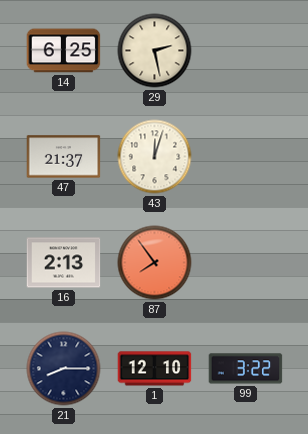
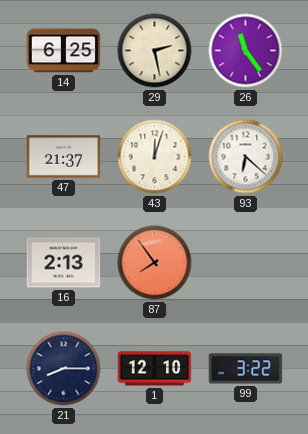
26: none -> 11:24
93: none -> 6:22
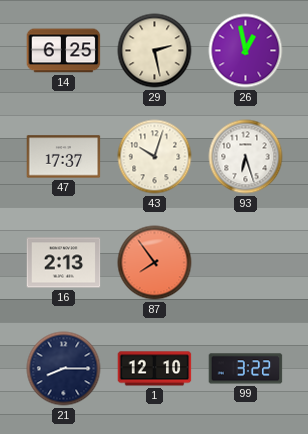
26: 11:24 -> 12:58
47: 21:37 -> 17:37
43: 12:03 -> 10:03
93: 6:22 -> 6:27
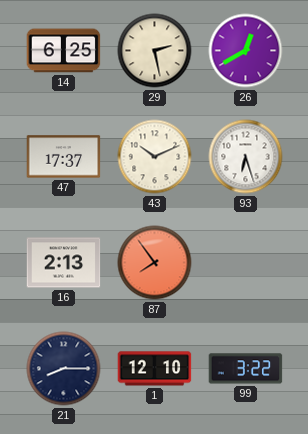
26: 12:58 -> 12:40
43: 10:03 -> 10:11
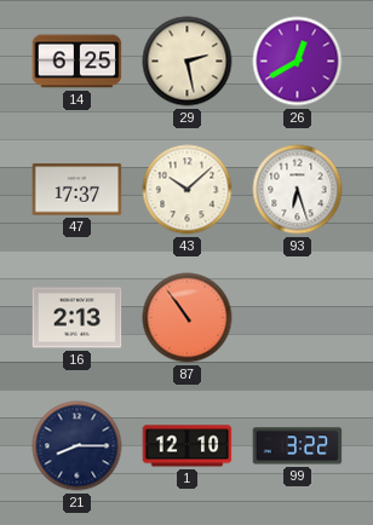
43: 10:11 -> 10:08
87: 7:54 -> 10:54
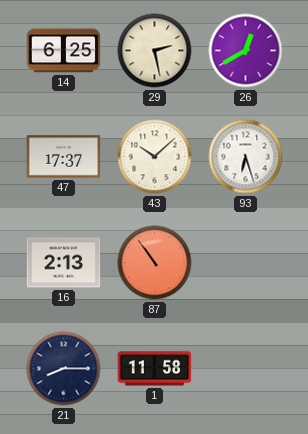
1: 12:10 -> 11:58
99: 3:22 -> none
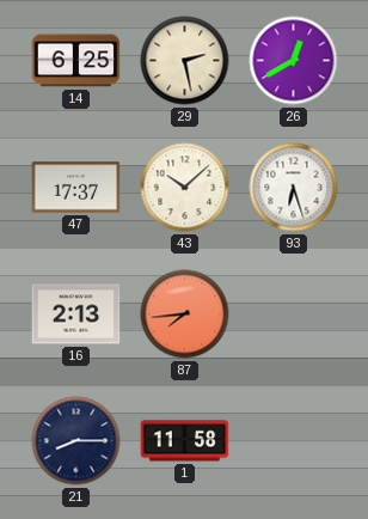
87: 10:54 -> 7:44
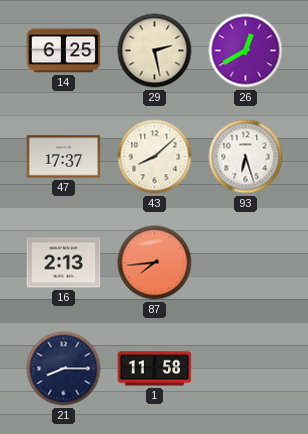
43: 10:08 -> 8:08
